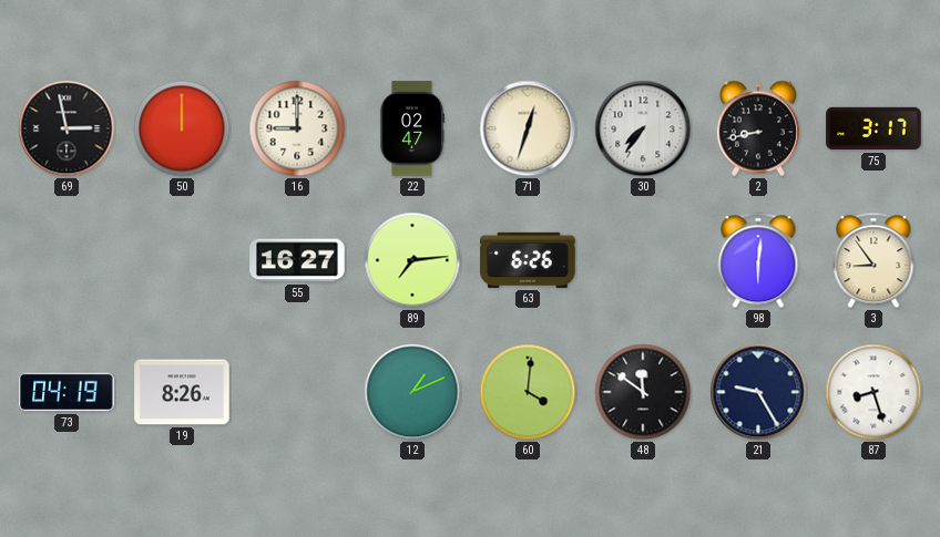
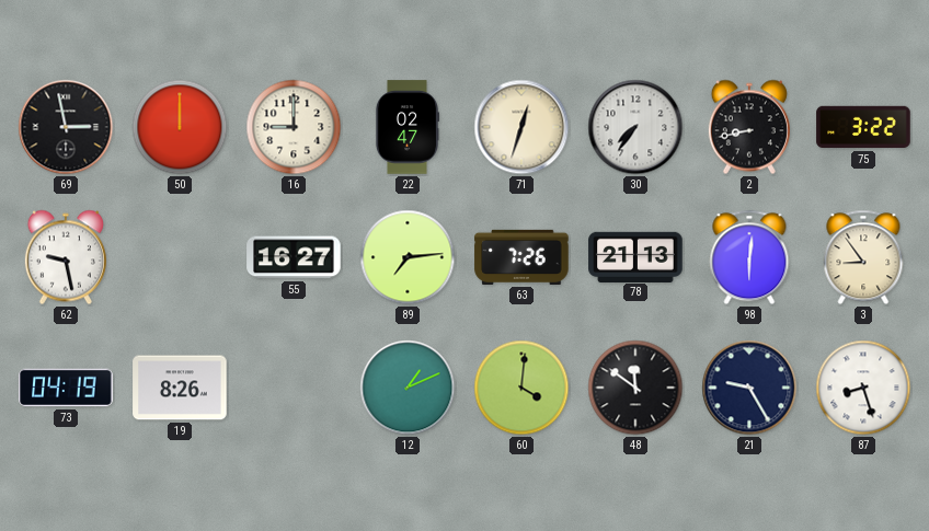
75: 3:17 -> 3:22
62: none -> 9:28
63: 6:26 -> 7:26
78: none -> 21:13
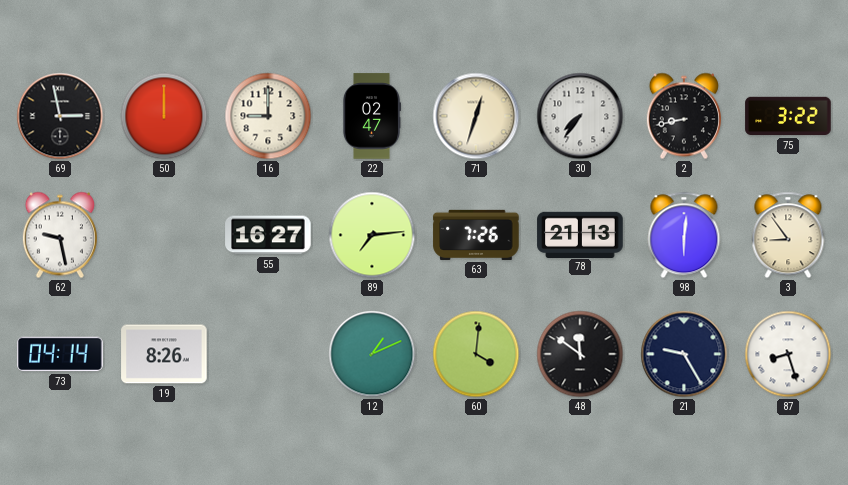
73: 04:19 -> 04:14
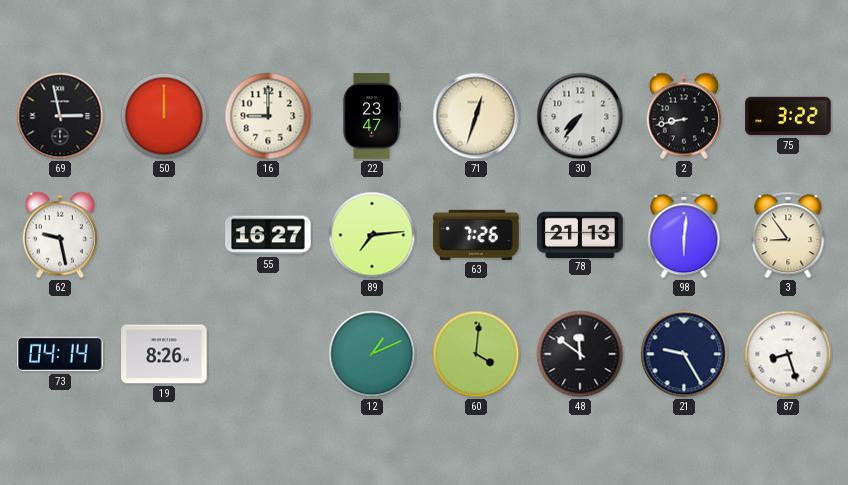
22: 02:47 -> 23:47
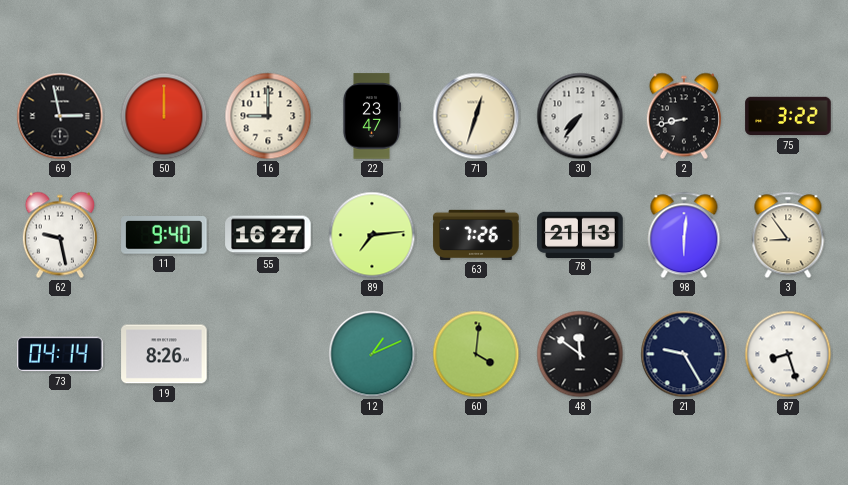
11: none -> 9:40
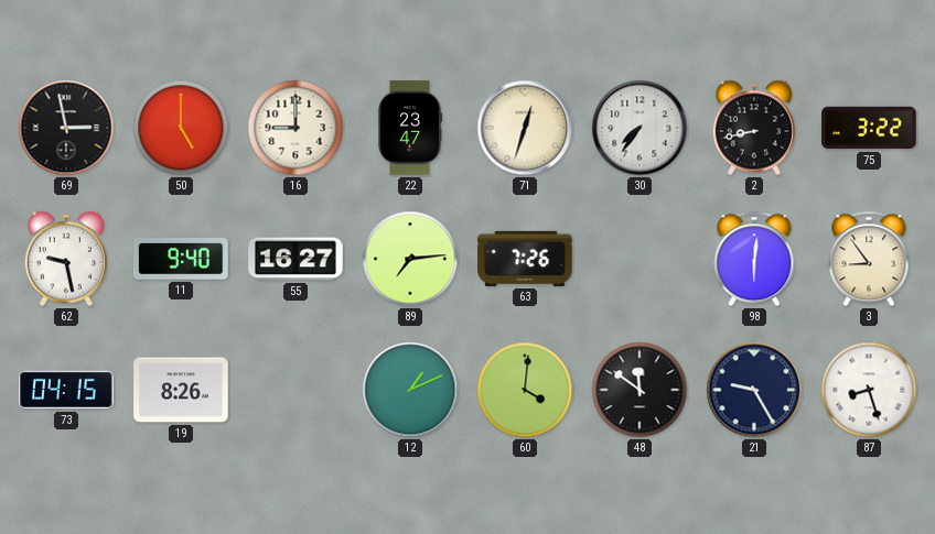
50: 12:00 -> 5:00
78: 21:13 -> none
73: 04:14 -> 04:15
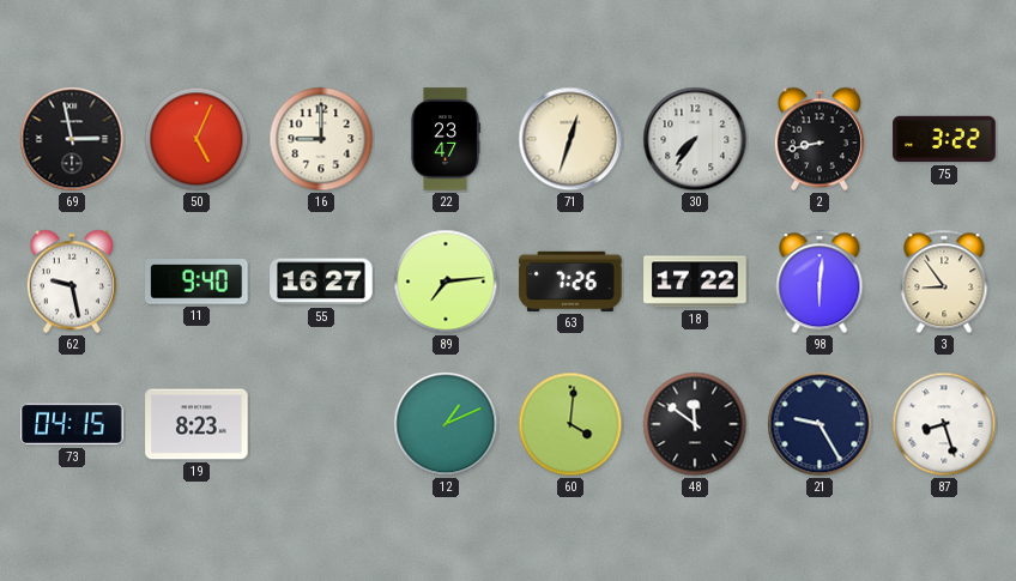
50: 5:00 -> 5:04
18: none -> 17:22
19: 8:26 -> 8:23
